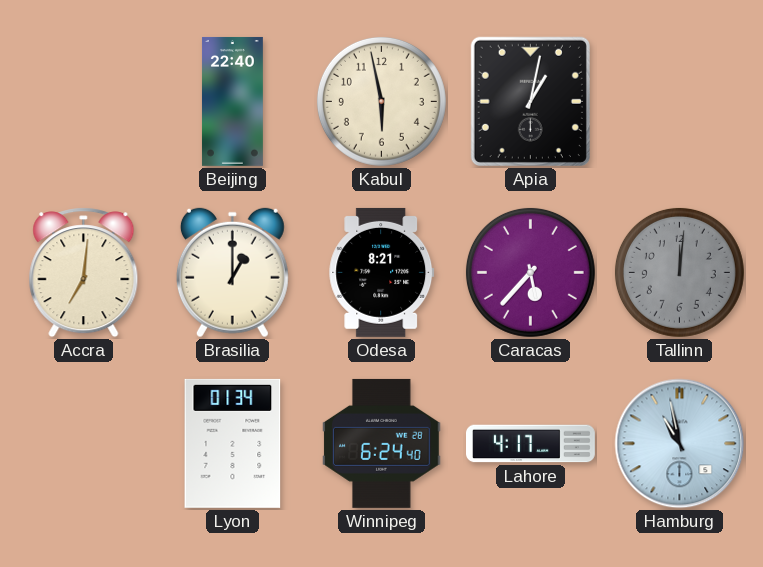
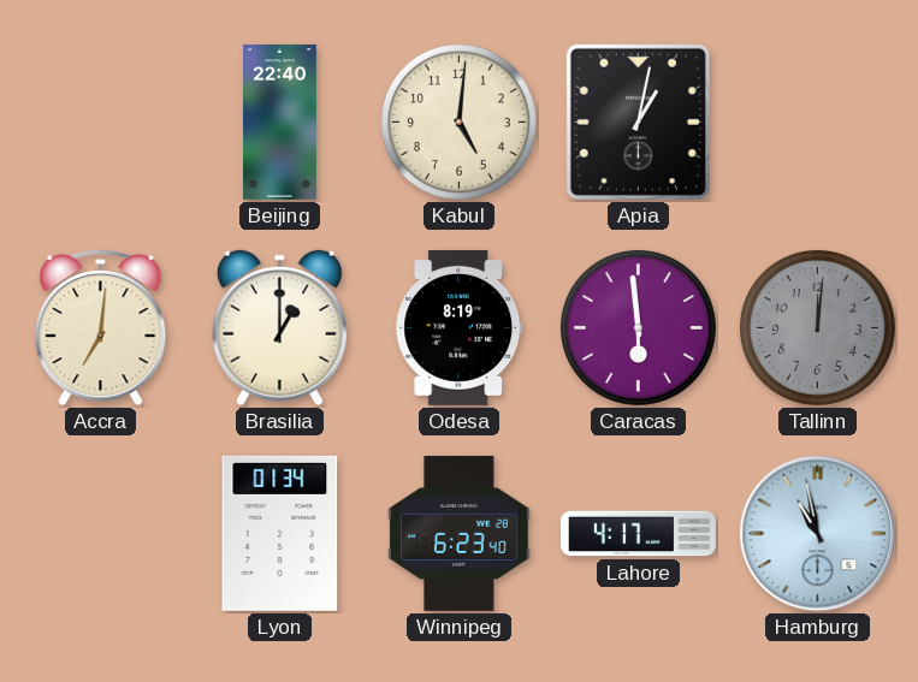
Kabul: 5:58 -> 5:01
Odesa: 8:21 -> 8:19
Caracas: 5:37 -> 5:59
Winnipeg: 6:24 -> 6:23
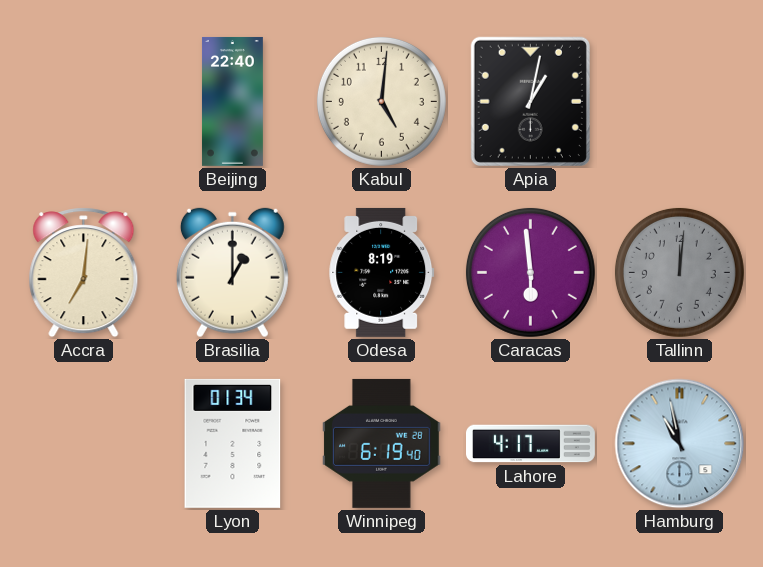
Winnipeg: 6:23 -> 6:19
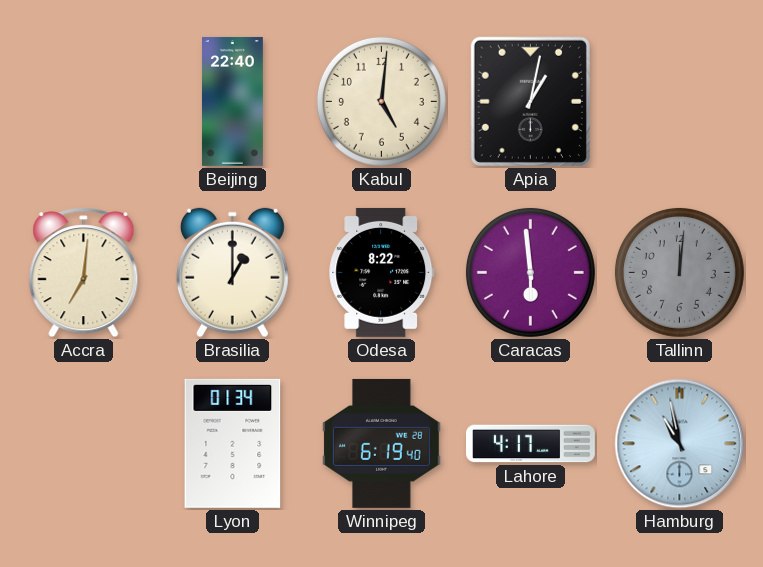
Odesa: 8:19 -> 8:22
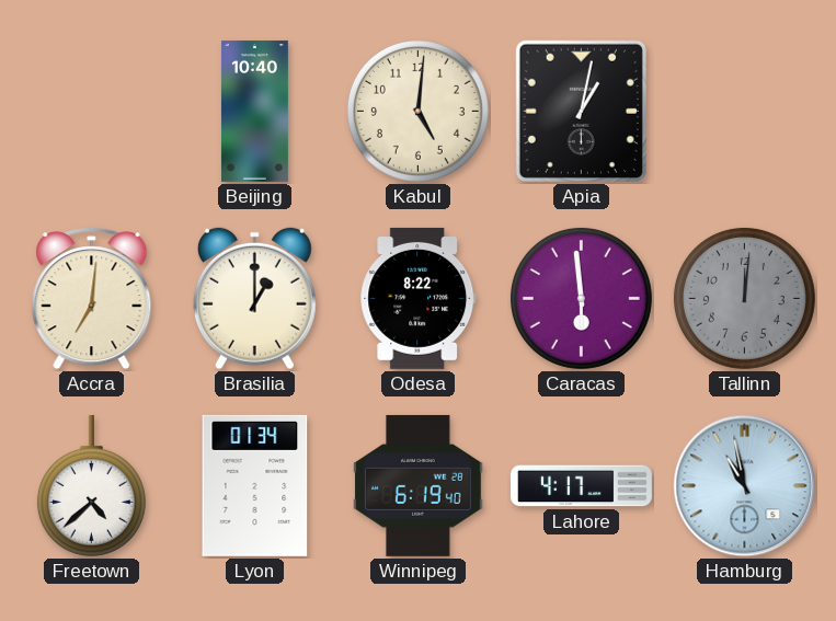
Beijing: 22:40 -> 10:40
Freetown: none -> 4:38
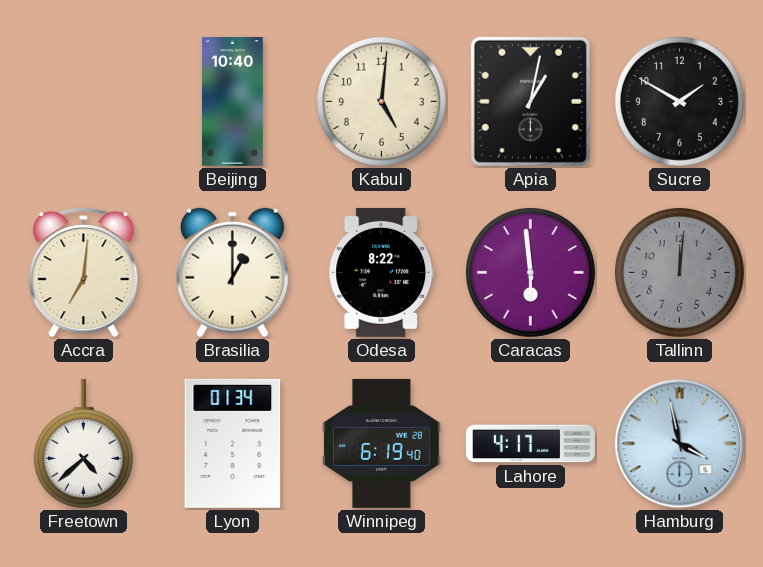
Sucre: none -> 1:50
Hamburg: 10:58 -> 3:58
